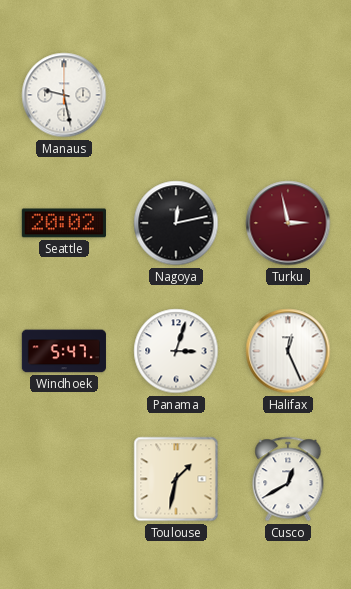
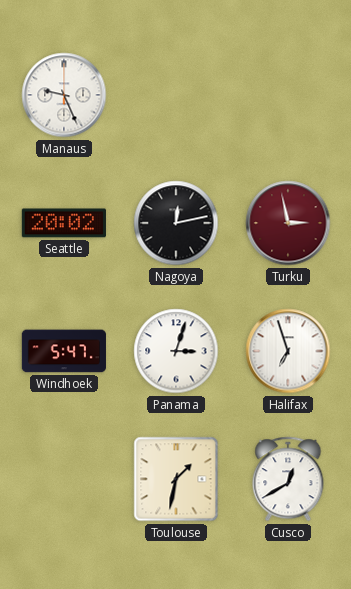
Manaus: 9:28 -> 9:26
Halifax: 12:26 -> 6:57
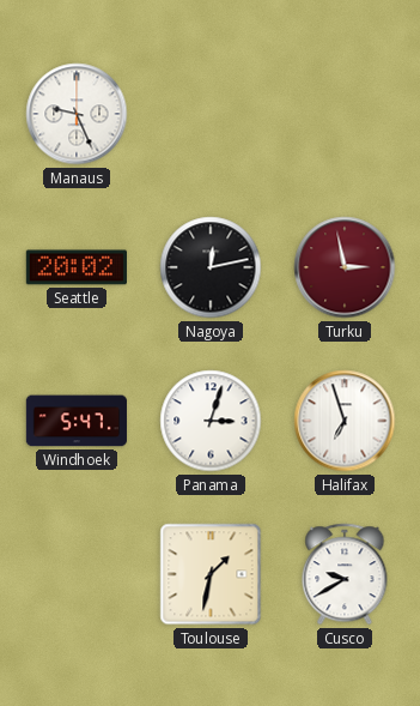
Cusco: 12:40 -> 9:40
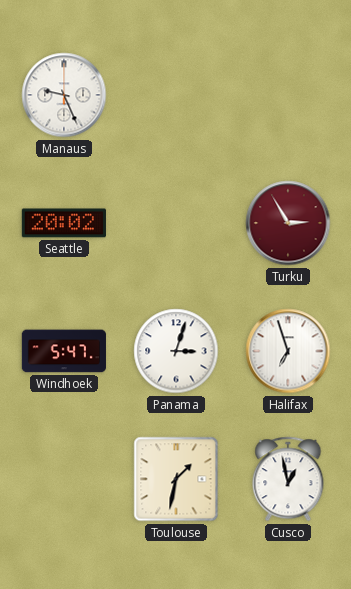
Nagoya: 12:13 -> none
Turku: 2:58 -> 2:55
Cusco: 9:40 -> 12:58
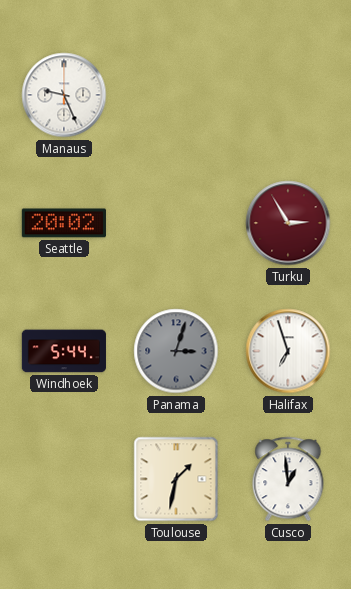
Windhoek: 5:47 -> 5:44
Panama dial: white -> grey
Cusco: 12:58 -> 12:59
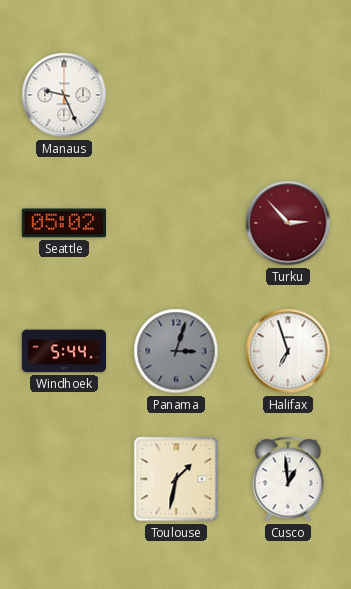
Seattle: 20:02 -> 05:02
Turku: 2:55 -> 2:53
